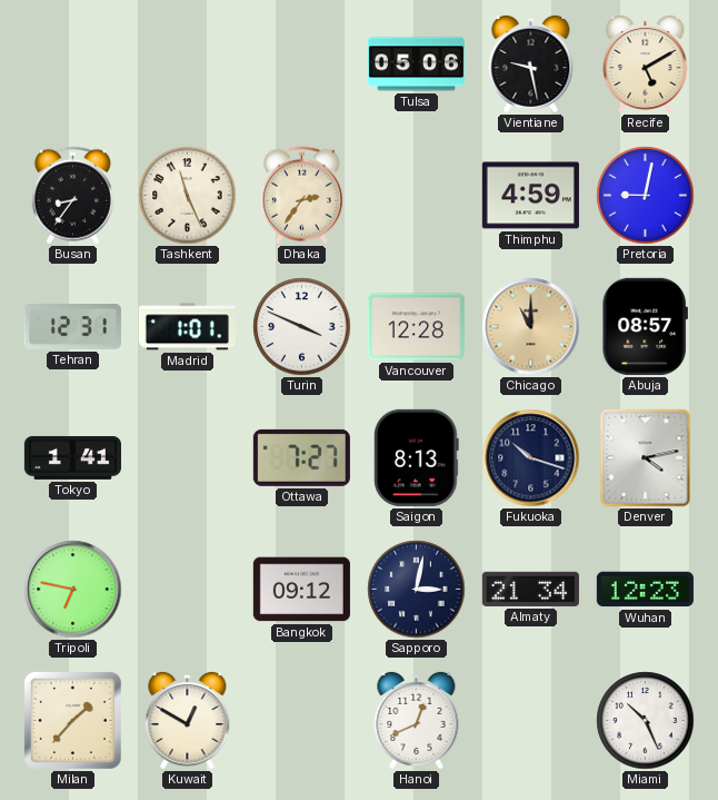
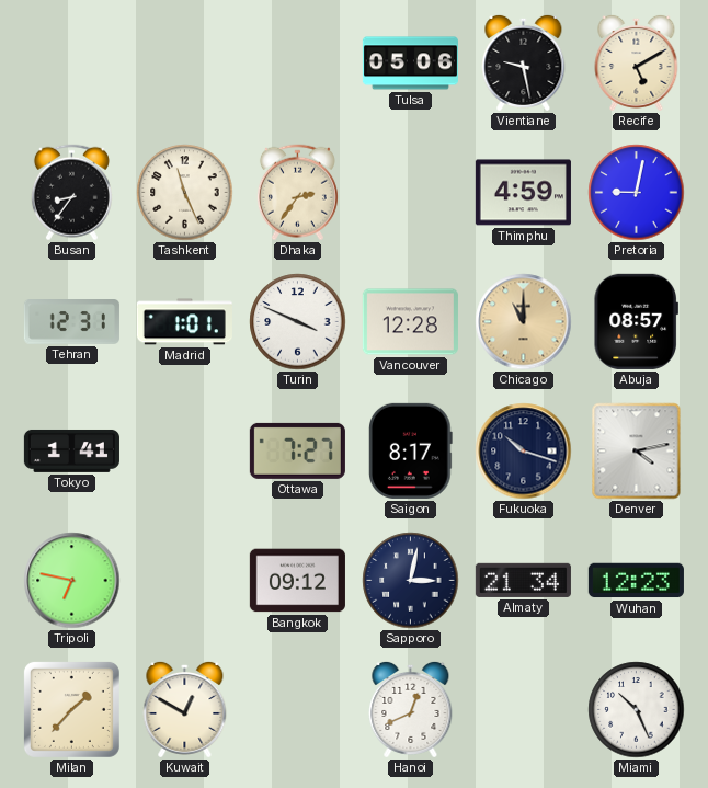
Saigon: 8:13 -> 8:17
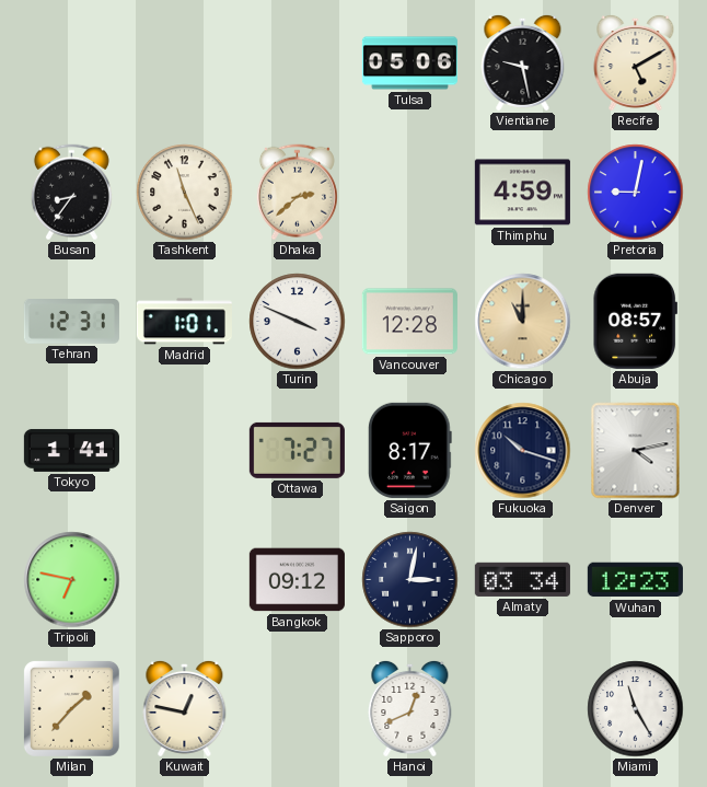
Dhaka: 2:36 -> 2:38
Almaty: 21:34 -> 03:34
Kuwait: 12:50 -> 12:47
Miami: 10:26 -> 11:25
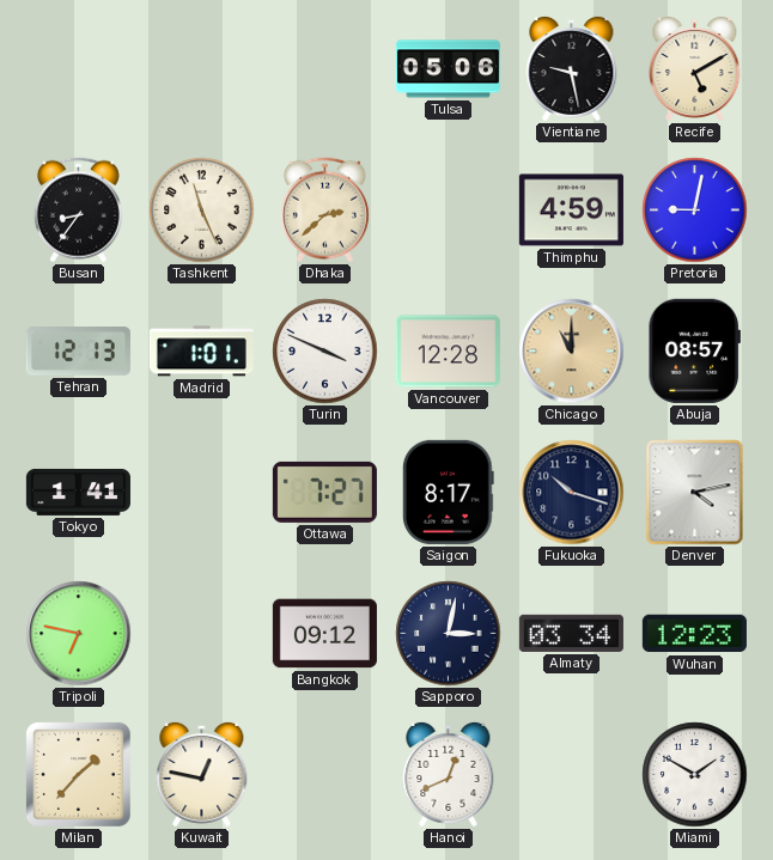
Tehran: 12:31 -> 12:13
Miami: 11:25 -> 1:50
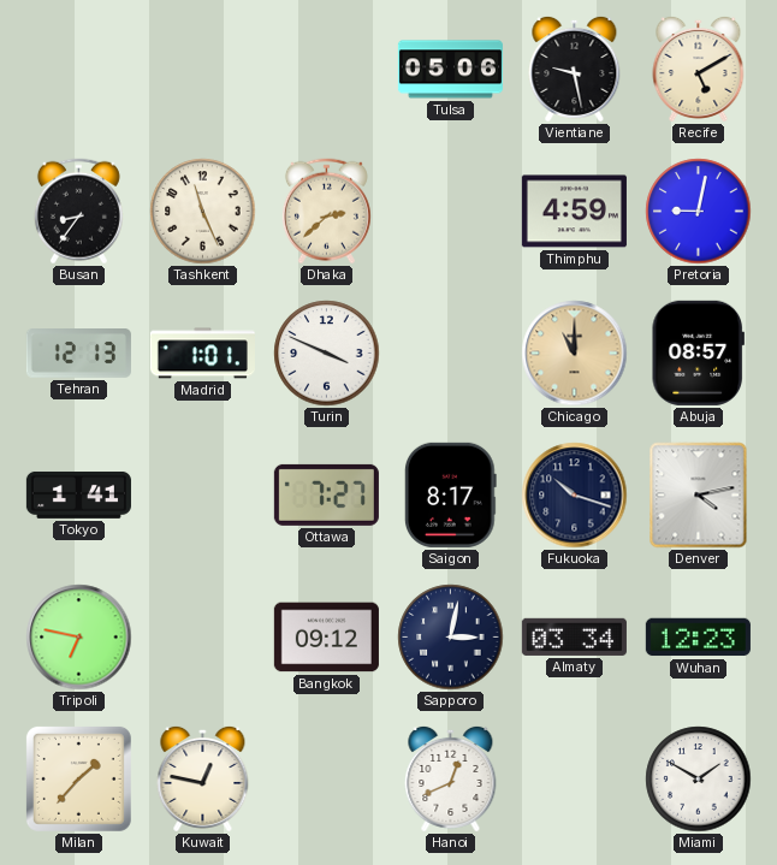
Vancouver: 12:28 -> none
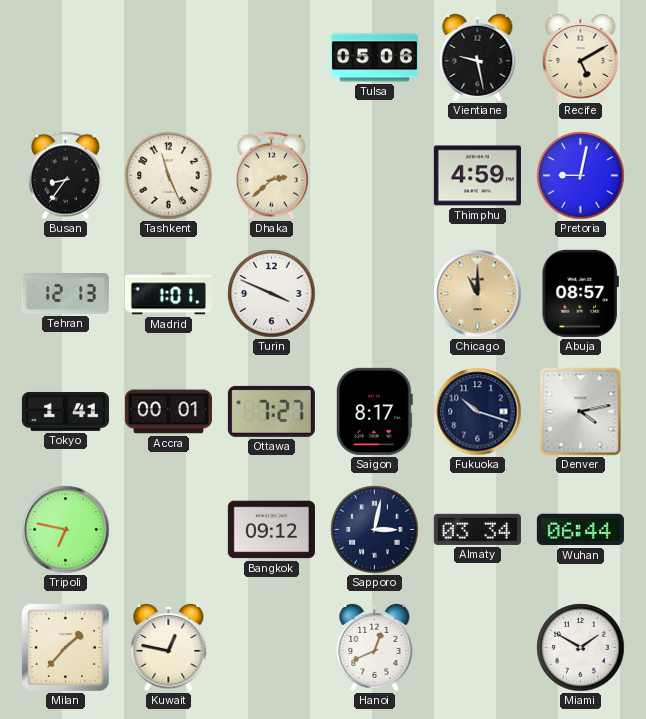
Accra: none -> 00:01
Wuhan: 12:23 -> 06:44
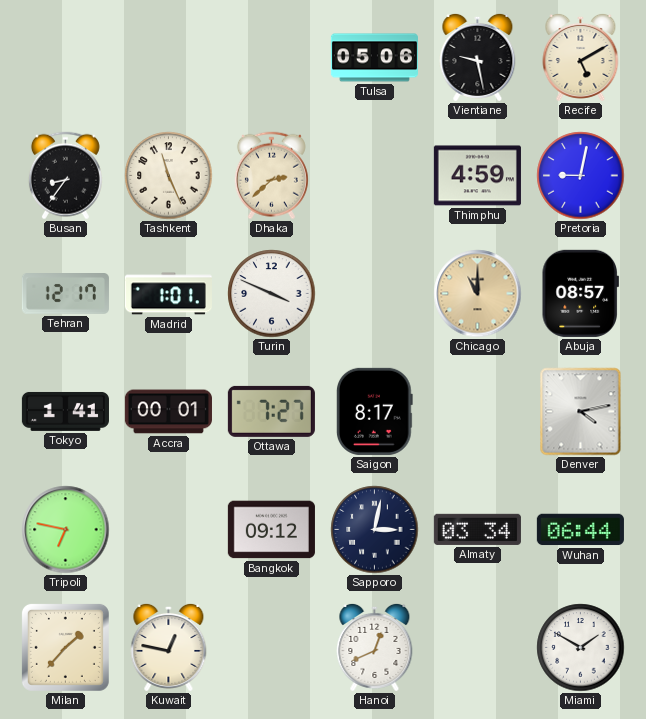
Tehran: 12:13 -> 12:17
Fukuoka: 10:18 -> none
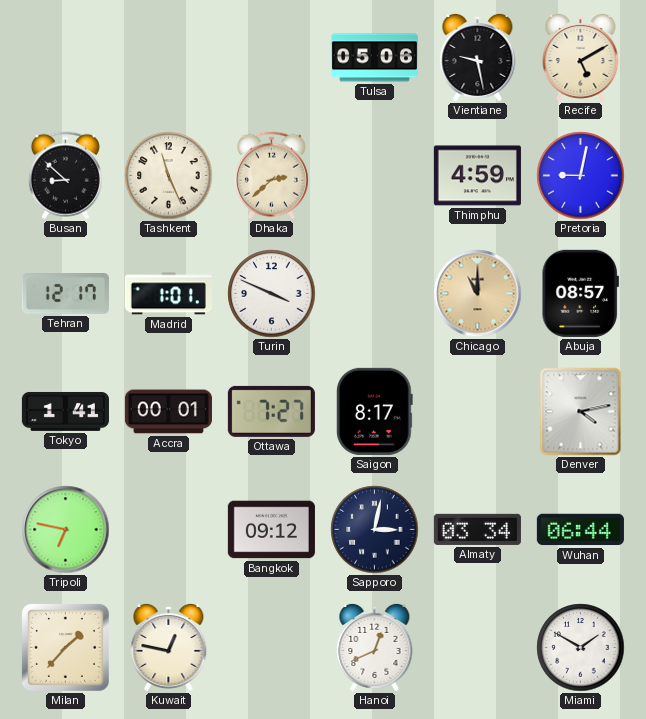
Busan: 8:36 -> 8:52
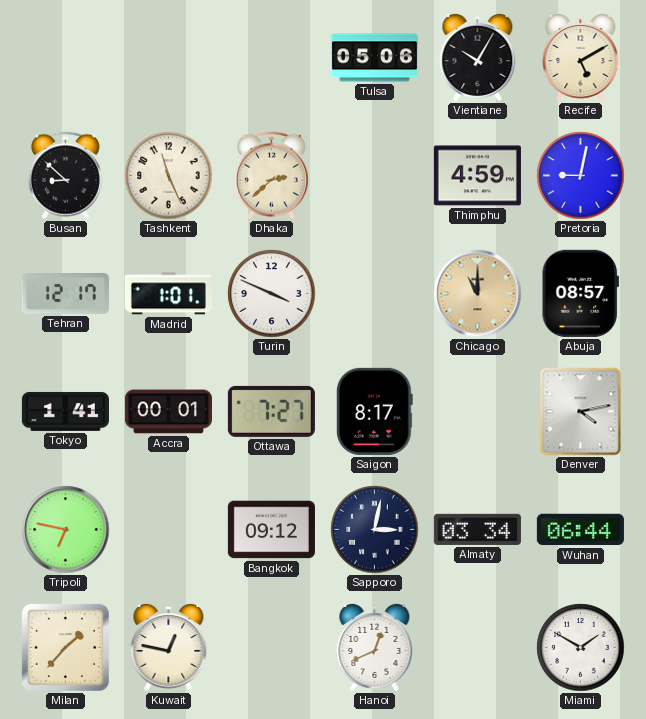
Vientiane: 9:28 -> 10:05
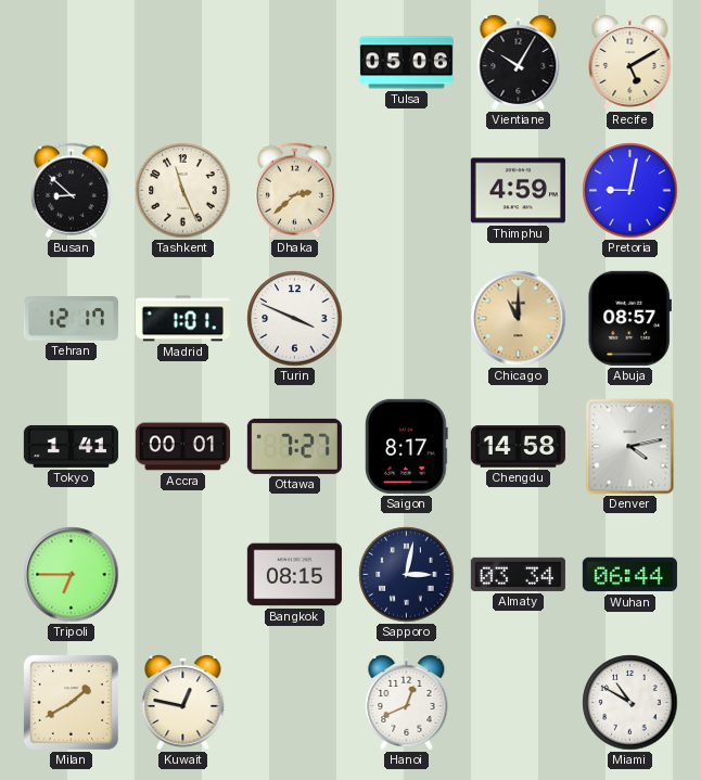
Chengdu: none -> 14:58
Tripoli: 6:47 -> 6:45
Bangkok: 09:12 -> 08:15
Milan: 1:37 -> 1:40
Miami: 1:50 -> 10:50
